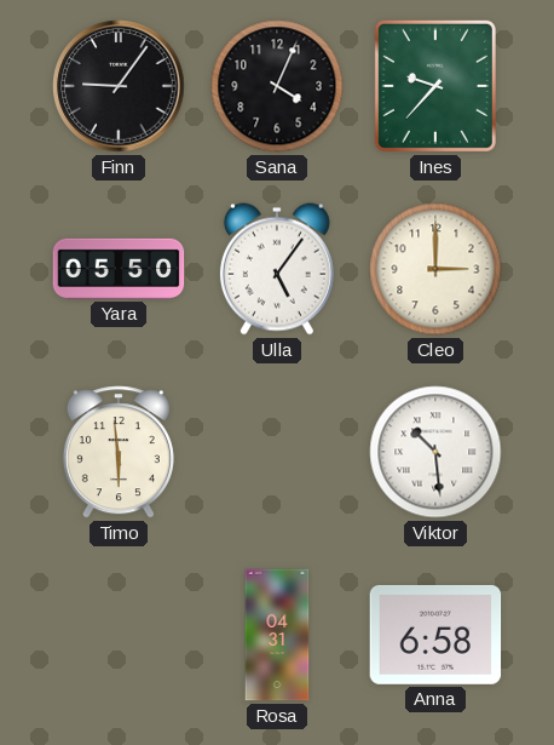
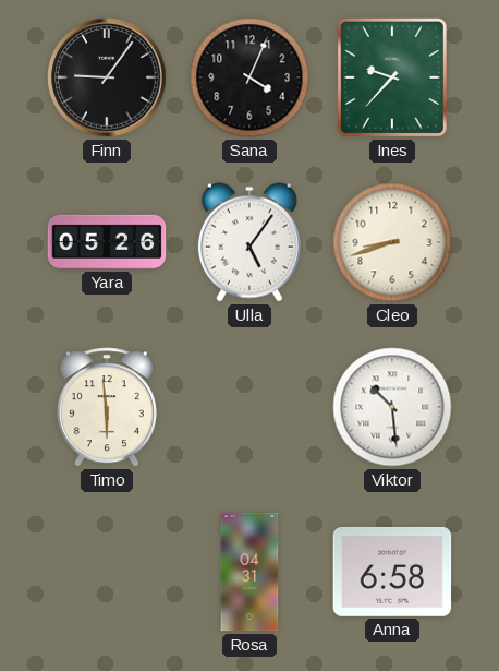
Yara: 05:50 -> 05:26
Cleo: 3:00 -> 8:42
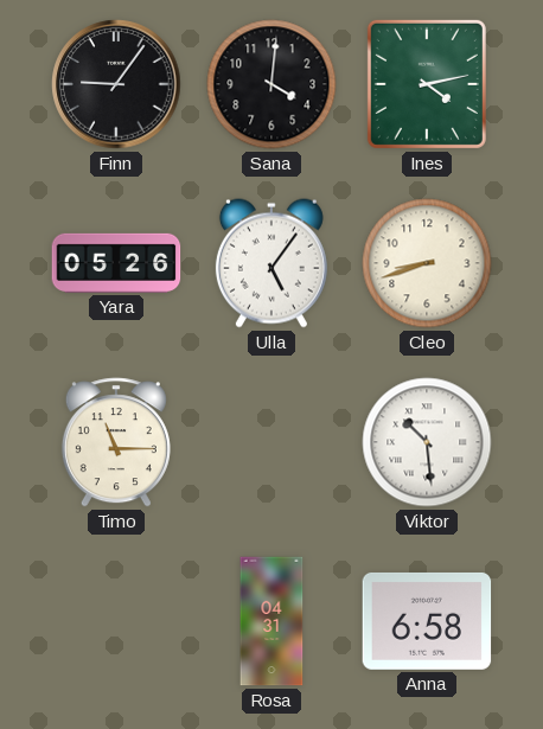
Sana: 4:04 -> 4:01
Ines: 9:37 -> 4:13
Timo: 5:59 -> 11:15
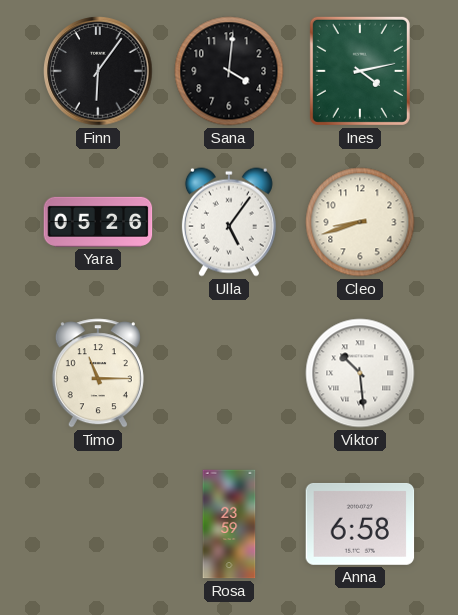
Finn: 9:06 -> 6:06
Rosa: 04:31 -> 23:59
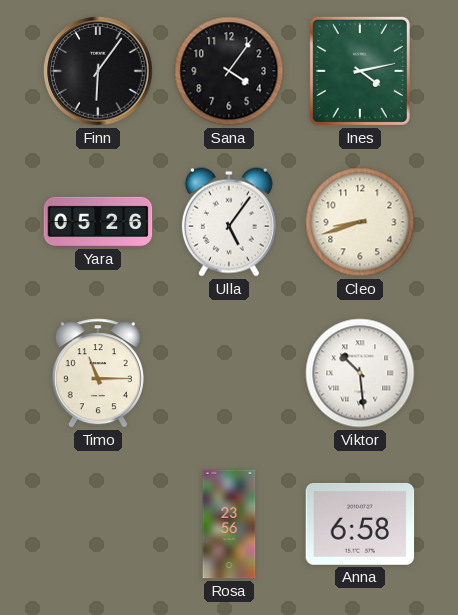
Sana: 4:01 -> 4:06
Rosa: 23:59 -> 23:56
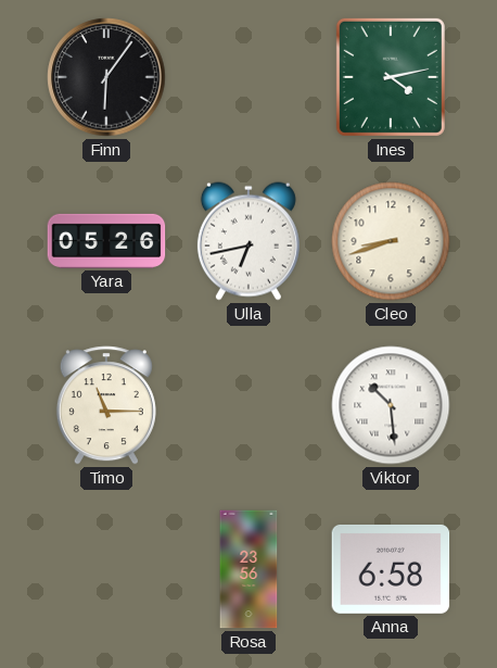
Sana: 4:06 -> none
Ulla: 5:06 -> 6:43
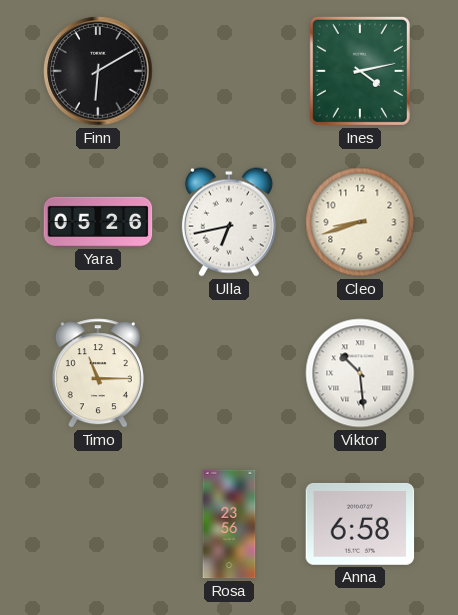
Finn: 6:06 -> 6:10
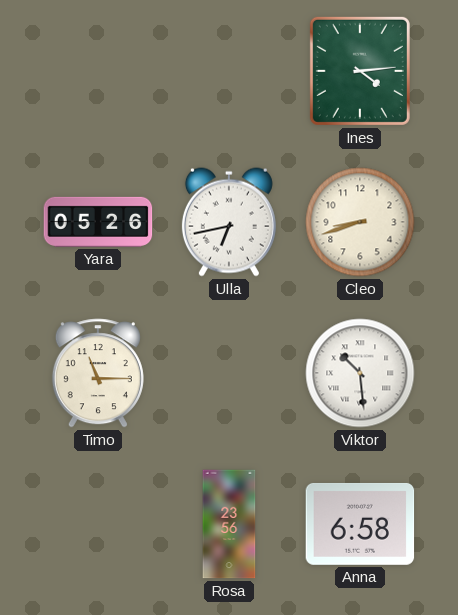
Finn: 6:10 -> none
Ines: 4:13 -> 4:14
